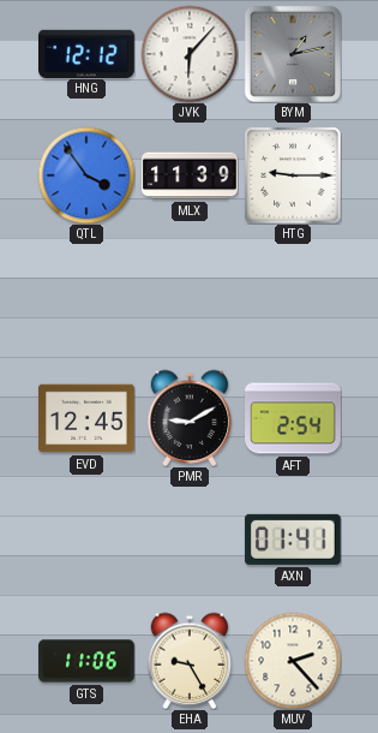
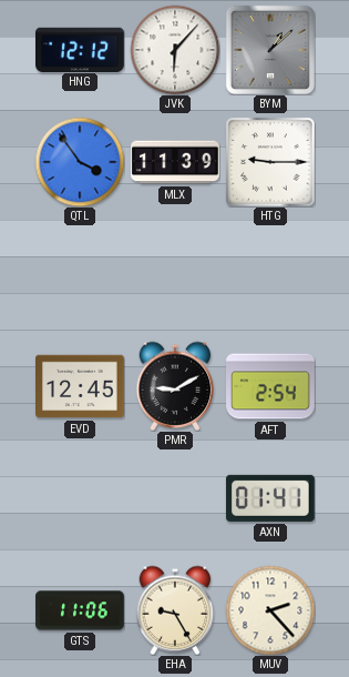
BYM: 1:13 -> 1:08
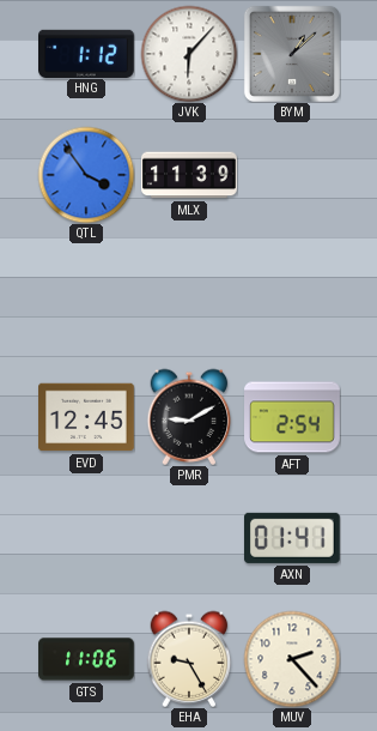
HNG: 12:12 -> 1:12
HTG: 9:15 -> none
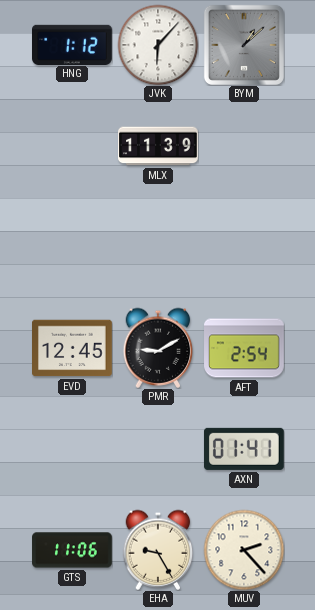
QTL: 3:54 -> none
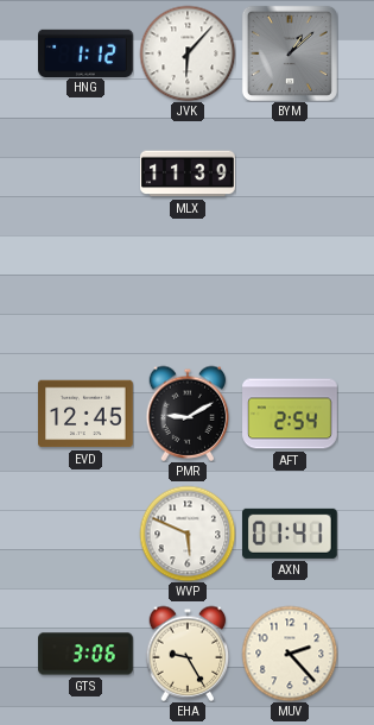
WVP: none -> 5:49
GTS: 11:06 -> 3:06
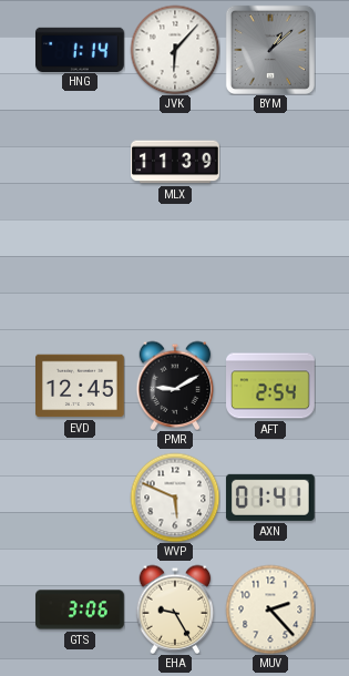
HNG: 1:12 -> 1:14
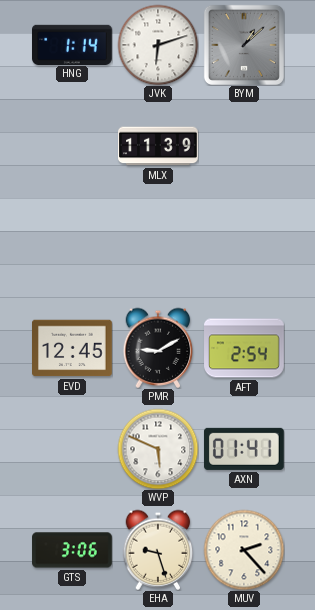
JVK: 6:07 -> 6:12
EHA: 9:25 -> 9:27
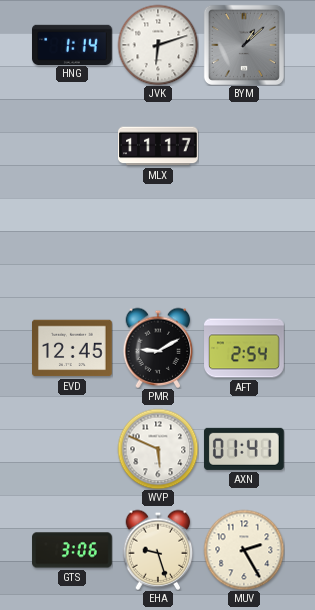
MLX: 11:39 -> 11:17
MUV: 2:23 -> 2:25
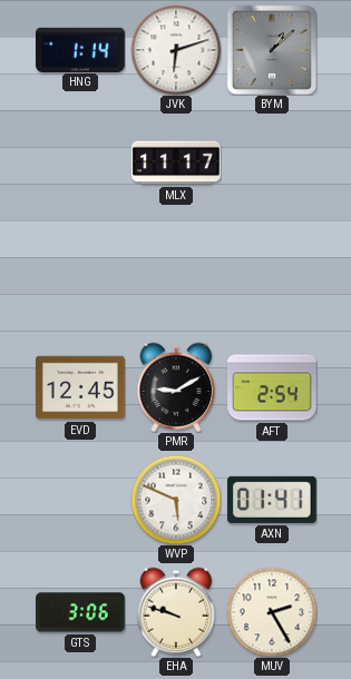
EHA: 9:27 -> 9:48
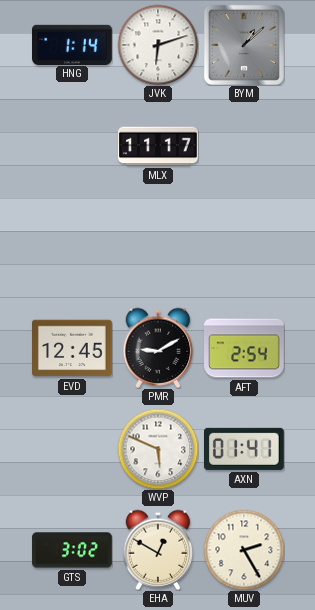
GTS: 3:06 -> 3:02
EHA: 9:48 -> 12:50
